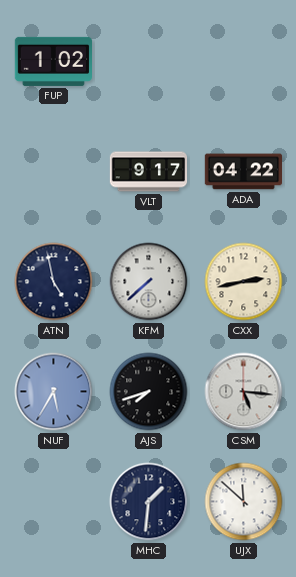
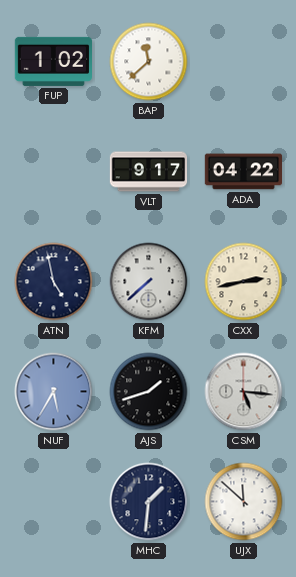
BAP: none -> 11:38
AJS: 7:42 -> 1:42
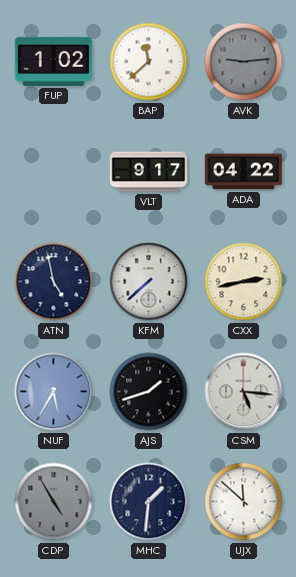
AVK: none -> 9:14
CDP: none -> 4:55
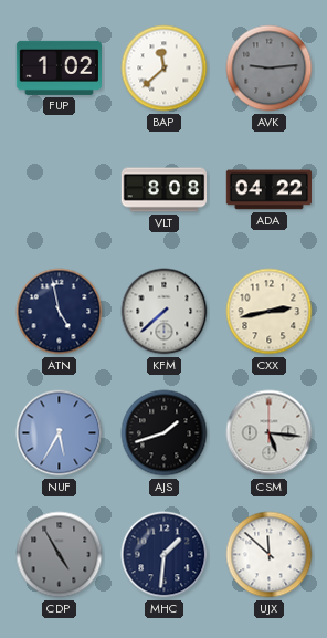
VLT: 9:17 -> 8:08
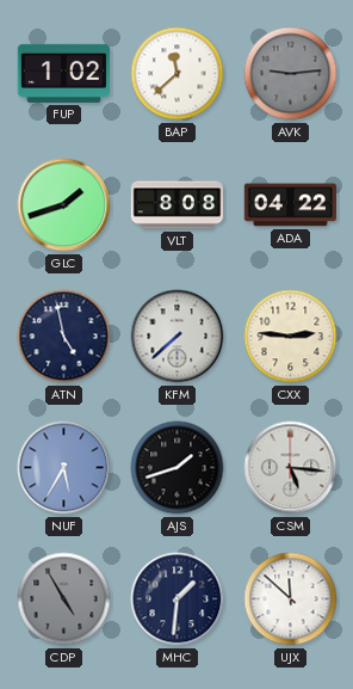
GLC: none -> 1:42
CXX: 2:43 -> 2:46
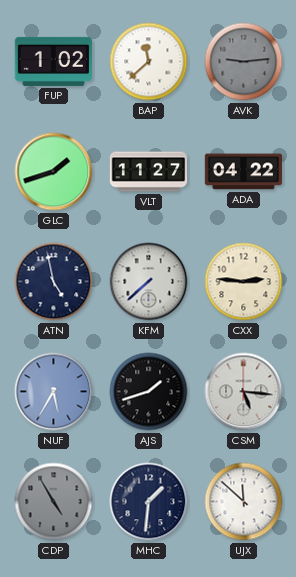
VLT: 8:08 -> 11:27
